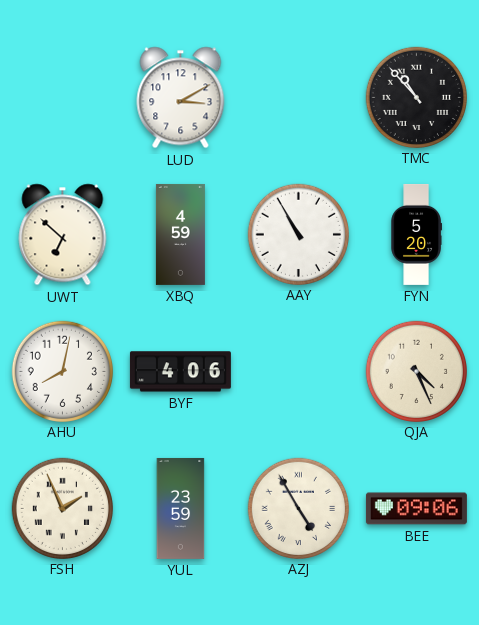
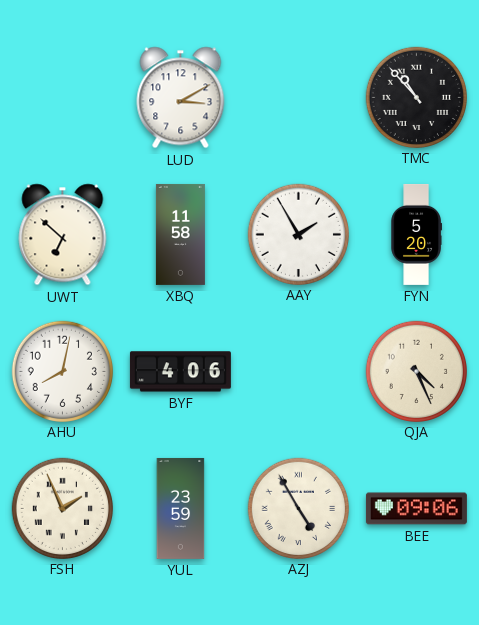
XBQ: 4:59 -> 11:58
AAY: 10:55 -> 1:55
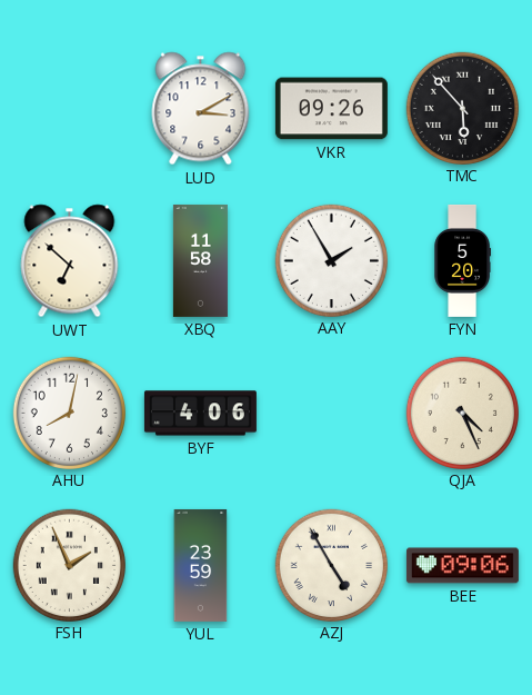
VKR: none -> 09:26
TMC: 10:53 -> 5:53
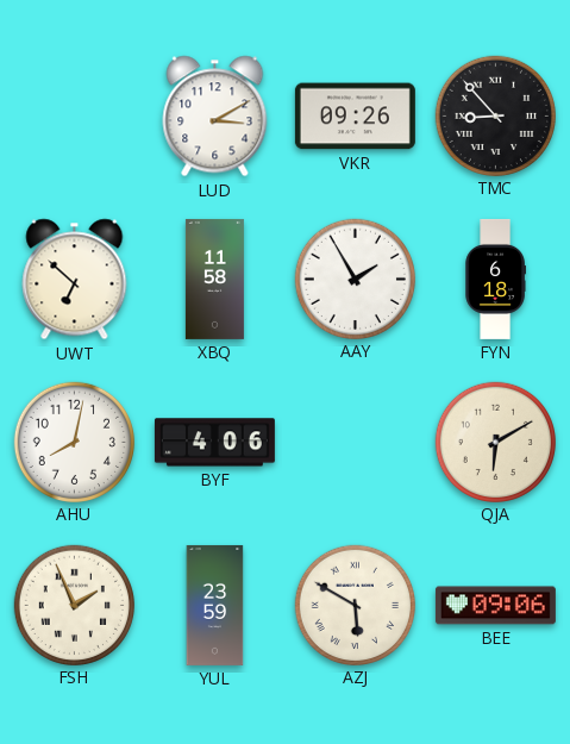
TMC: 5:53 -> 8:53
FYN: 5:20 -> 6:18
QJA: 4:26 -> 6:10
AZJ: 4:55 -> 5:50
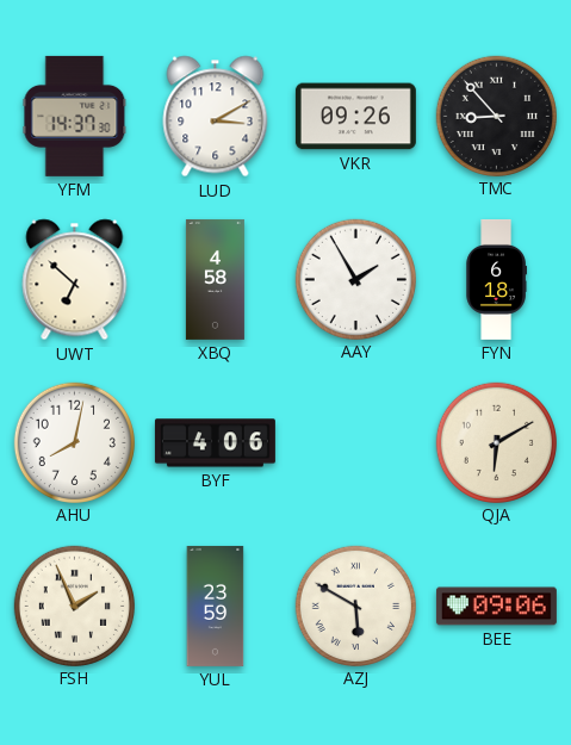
YFM: none -> 14:37
XBQ: 11:58 -> 4:58
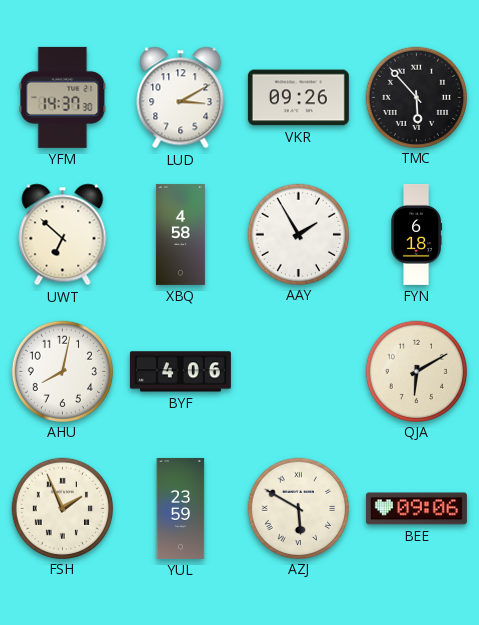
TMC: 8:53 -> 5:53
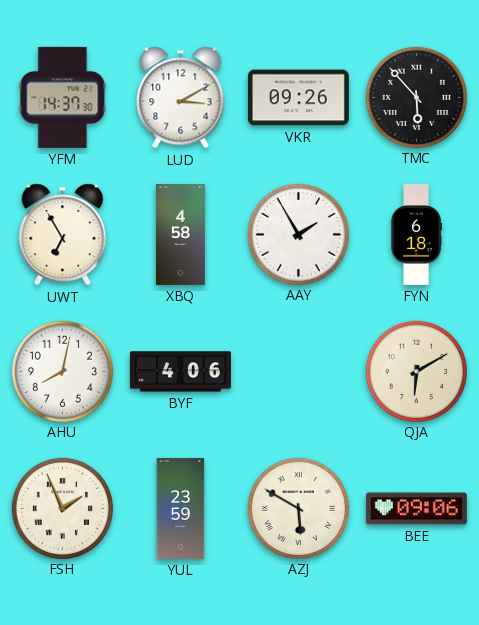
UWT: 6:52 -> 6:55
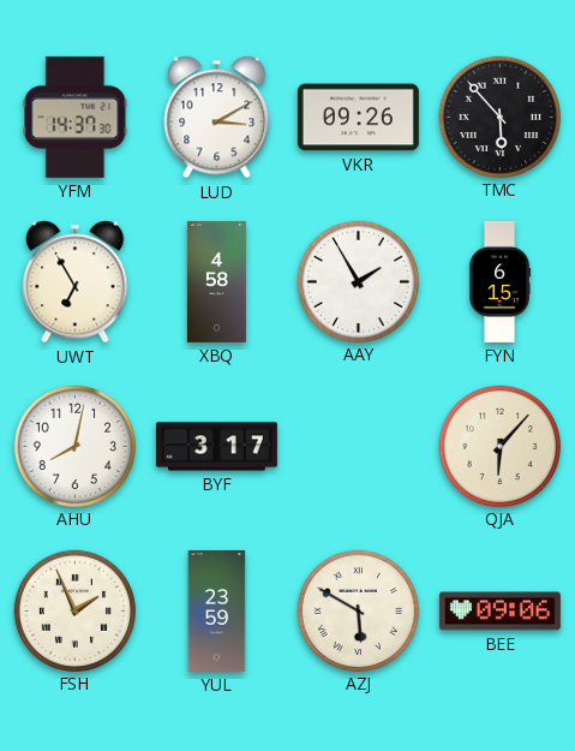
FYN: 6:18 -> 6:15
BYF: 4:06 -> 3:17
QJA: 6:10 -> 6:07
